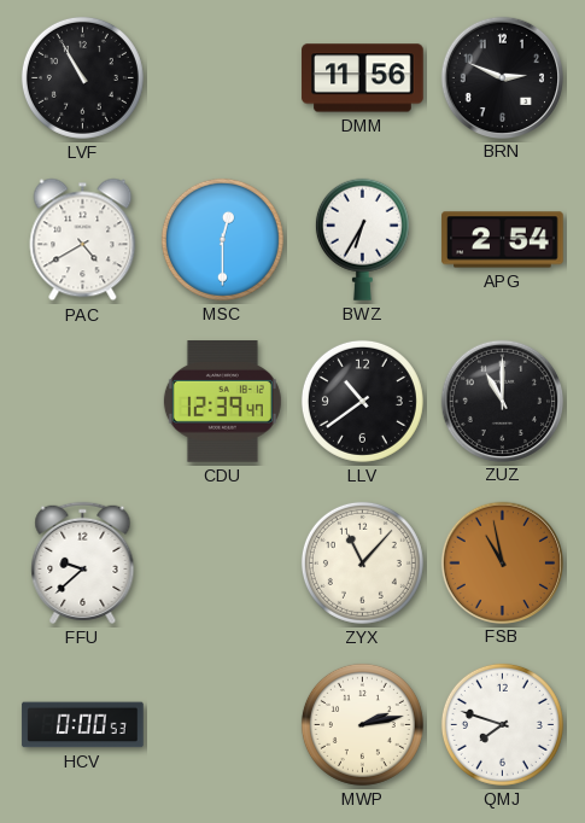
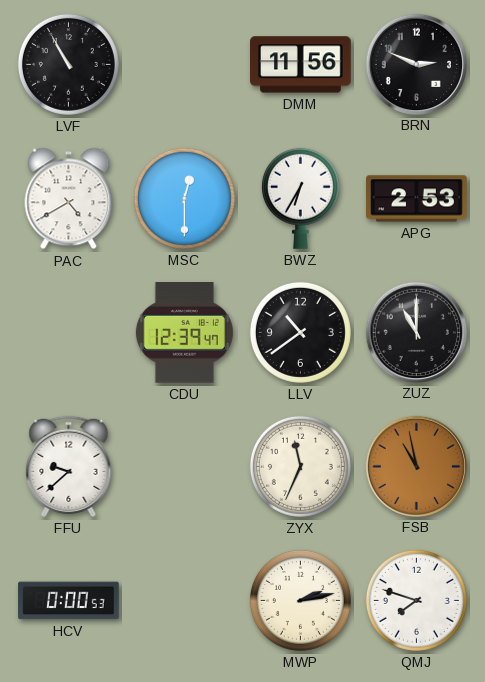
APG: 2:54 -> 2:53
ZYX: 11:07 -> 11:34
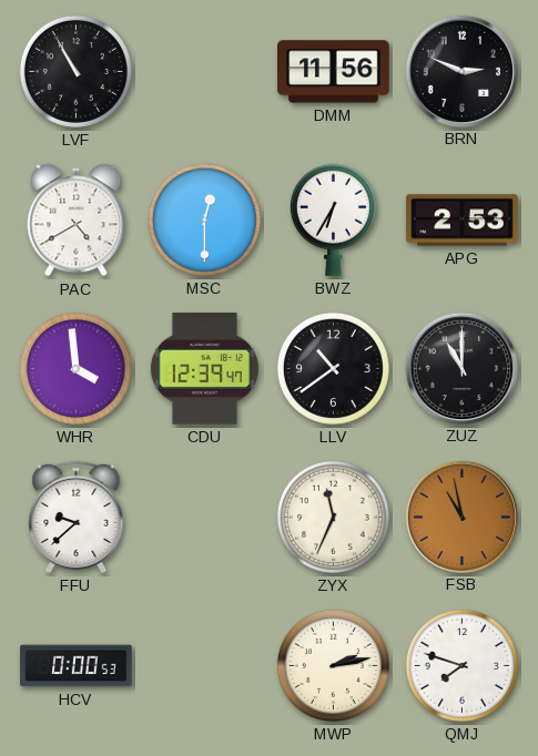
WHR: none -> 3:59
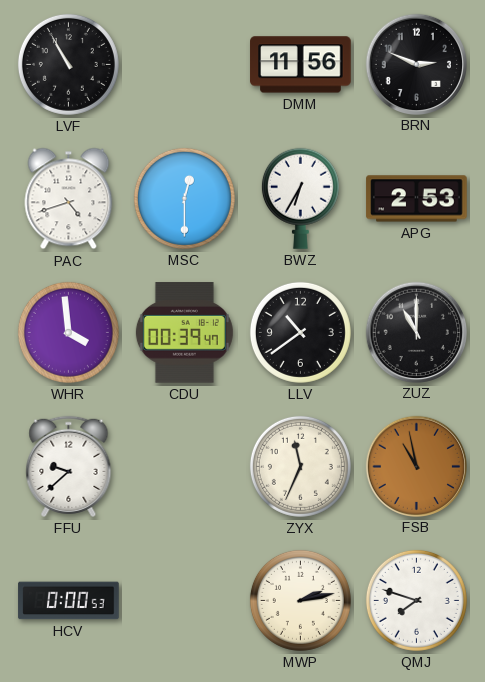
PAC: 4:40 -> 4:42
CDU: 12:39 -> 00:39
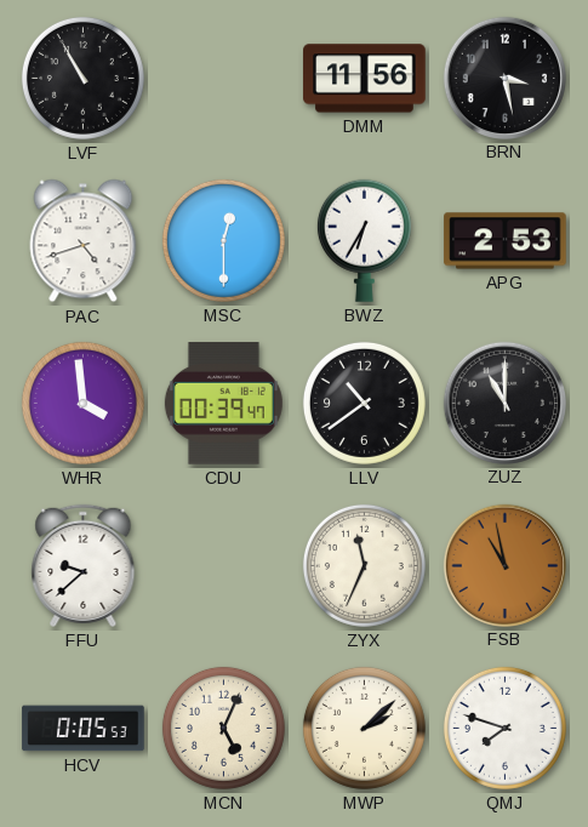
BRN: 2:49 -> 3:28
HCV: 0:00 -> 0:05
MCN: none -> 5:04
MWP: 2:13 -> 2:08
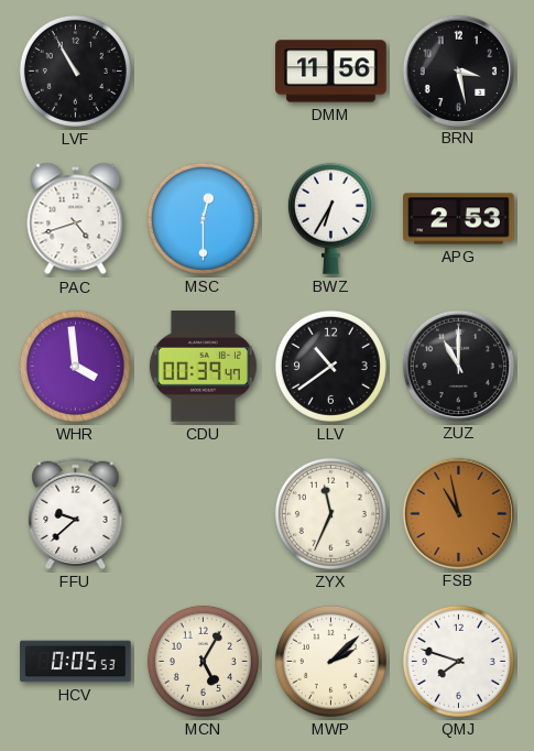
MCN: 5:04 -> 5:05
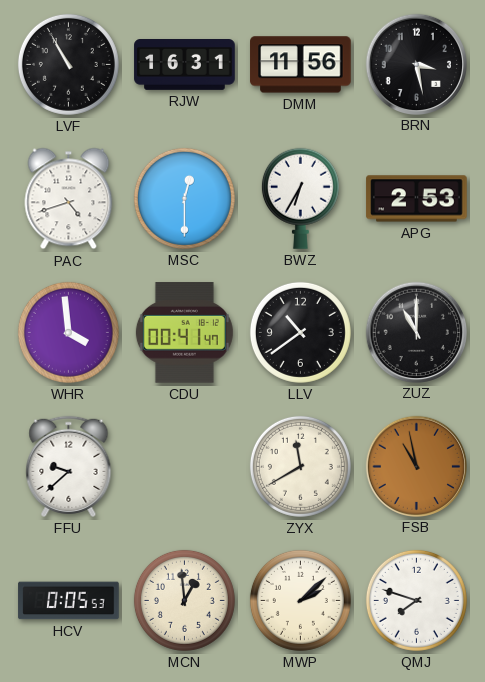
RJW: none -> 16:31
CDU: 00:39 -> 00:41
ZYX: 11:34 -> 11:40
MCN: 5:05 -> 12:59
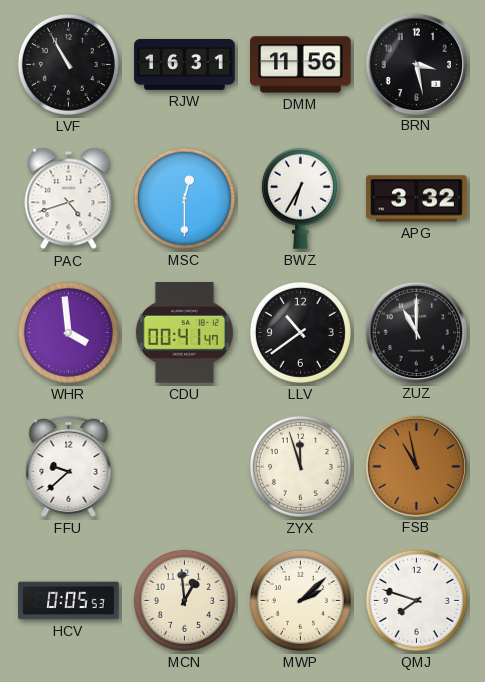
APG: 2:53 -> 3:32
ZYX: 11:40 -> 11:57
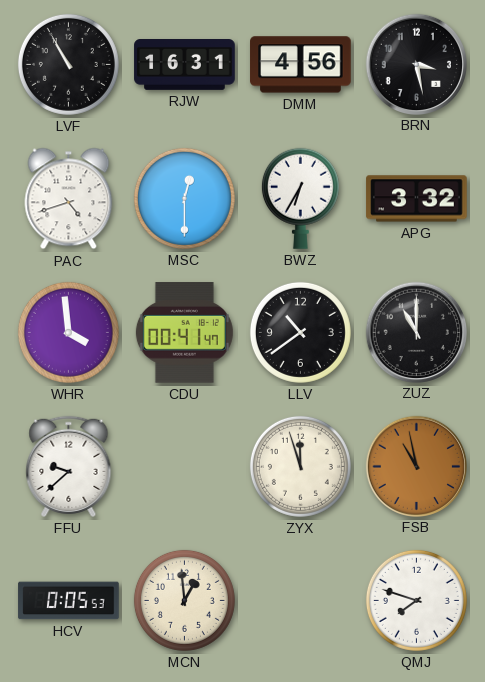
DMM: 11:56 -> 4:56
MWP: 2:08 -> none
